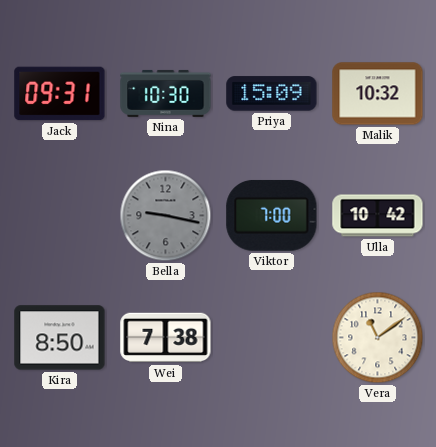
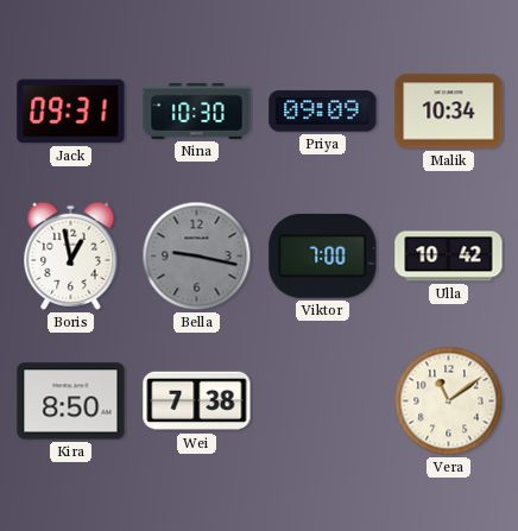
Priya: 15:09 -> 09:09
Malik: 10:32 -> 10:34
Boris: none -> 12:58
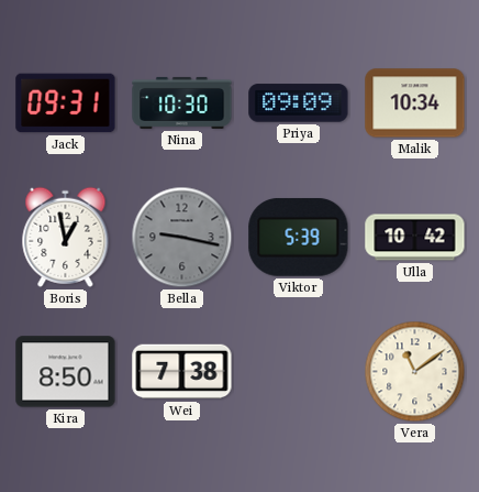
Viktor: 7:00 -> 5:39
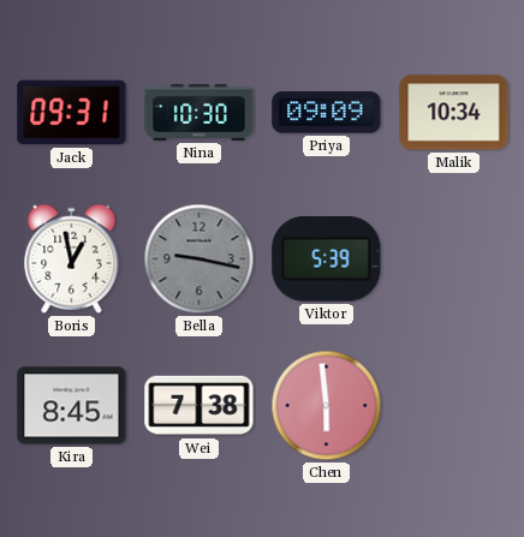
Ulla: 10:42 -> none
Kira: 8:50 -> 8:45
Chen: none -> 5:59
Vera: 11:09 -> none
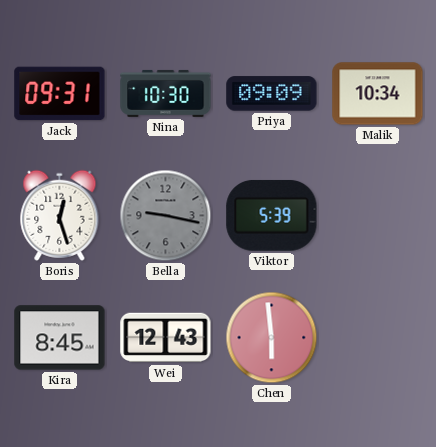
Boris: 12:58 -> 12:27
Wei: 7:38 -> 12:43
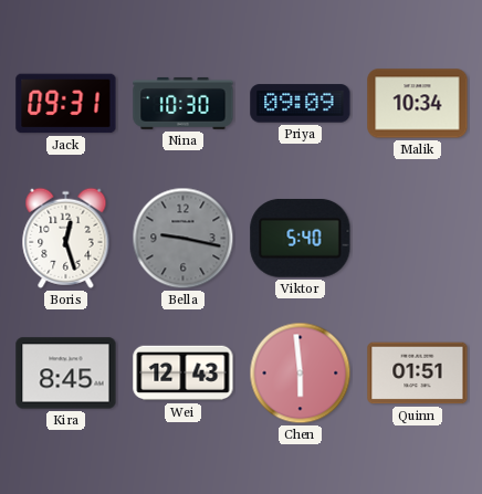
Viktor: 5:39 -> 5:40
Quinn: none -> 01:51
